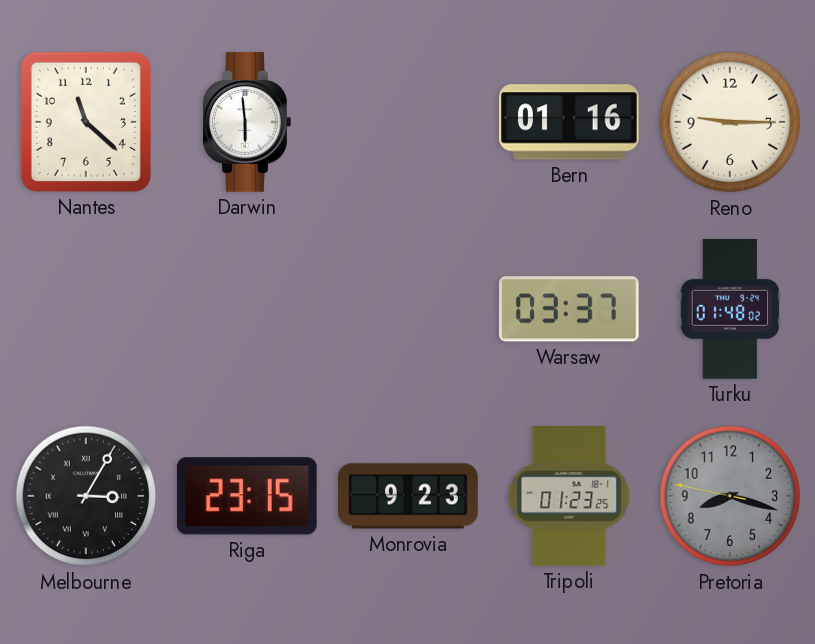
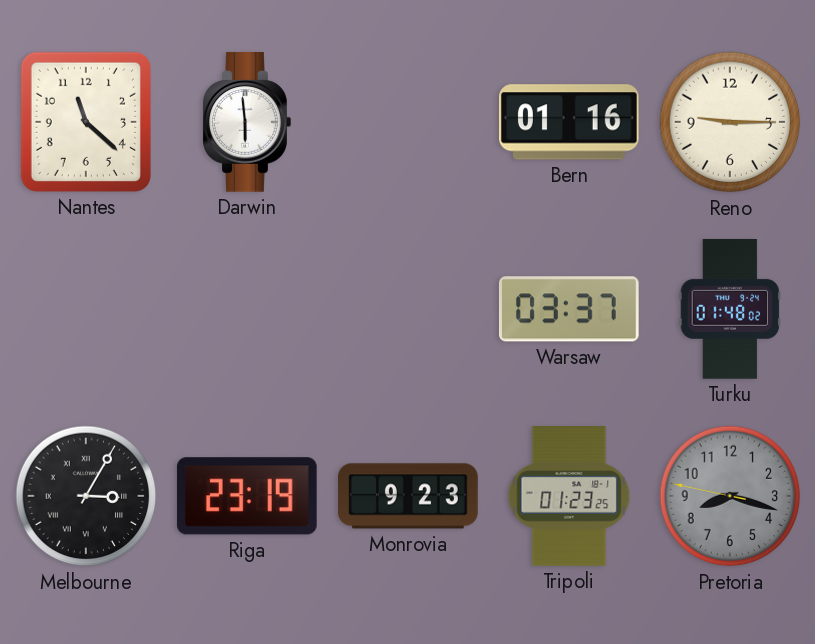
Riga: 23:15 -> 23:19
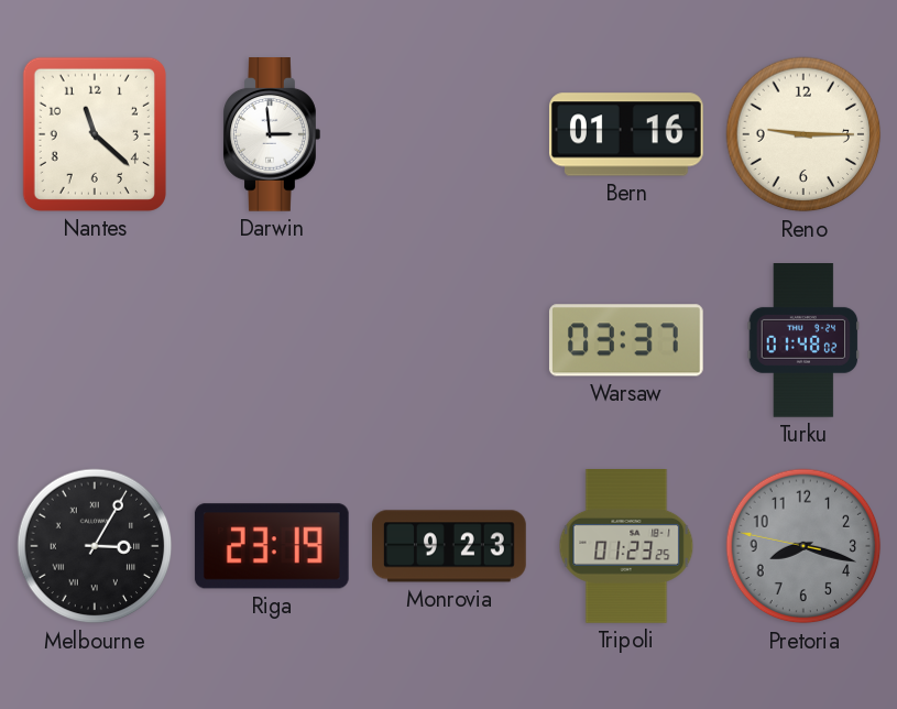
Darwin: 5:59 -> 2:59
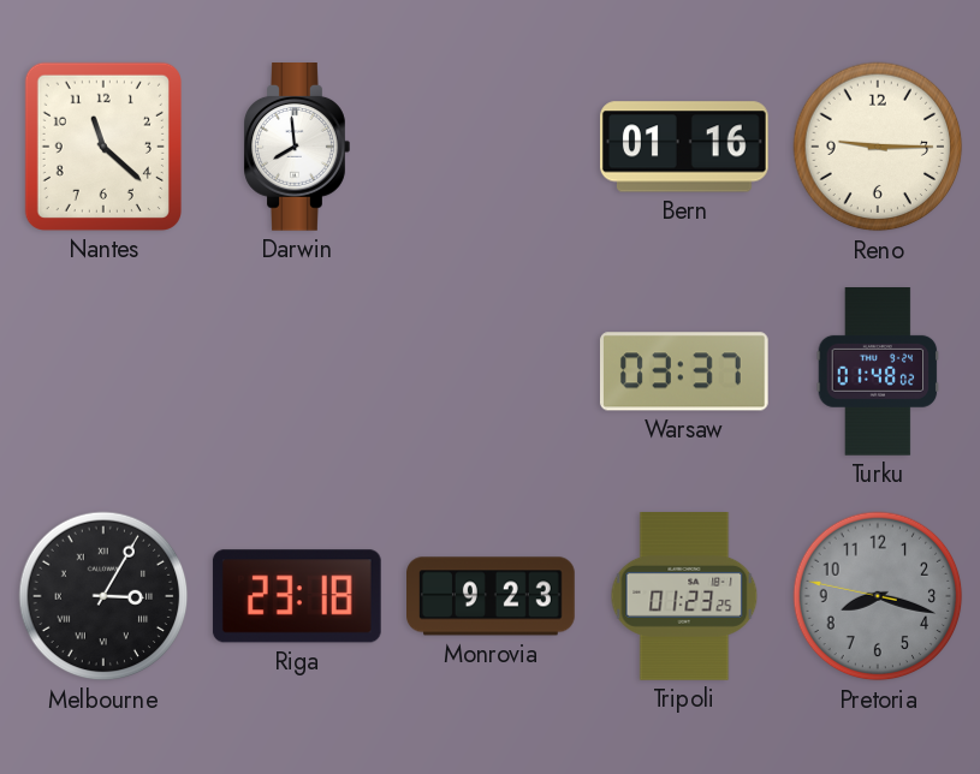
Darwin: 2:59 -> 7:59
Riga: 23:19 -> 23:18
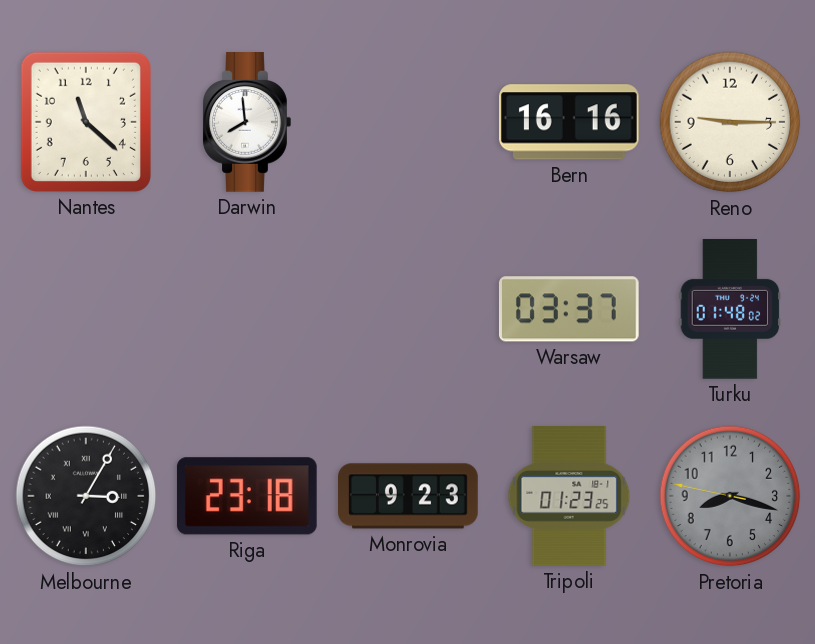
Bern: 01:16 -> 16:16
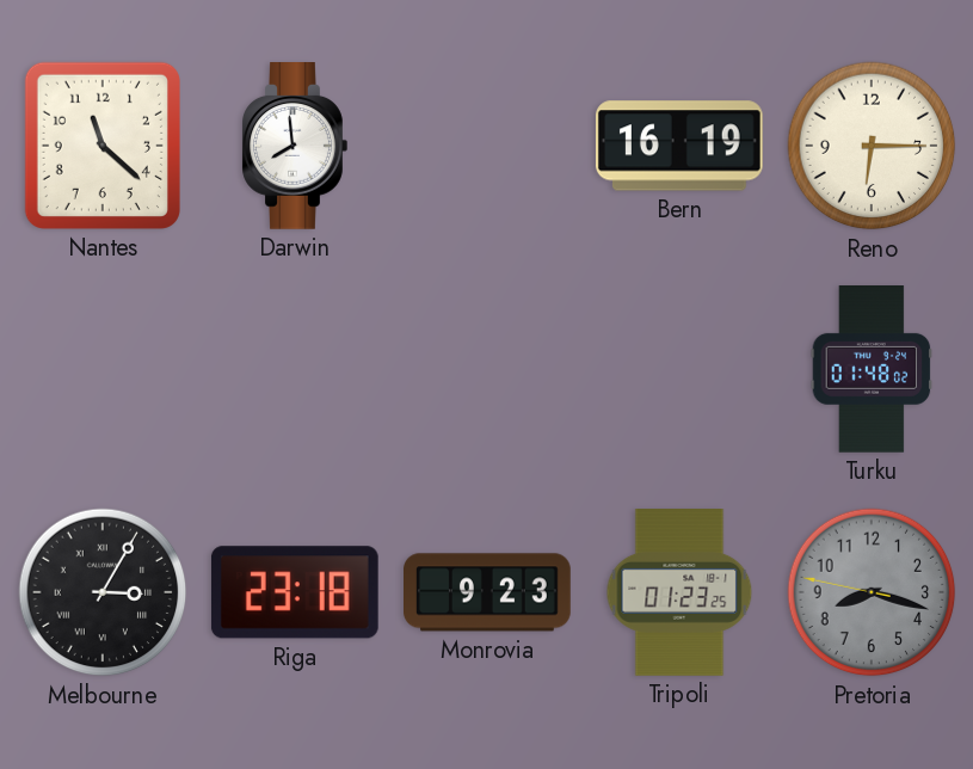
Bern: 16:16 -> 16:19
Reno: 9:15 -> 6:15
Warsaw: 03:37 -> none
